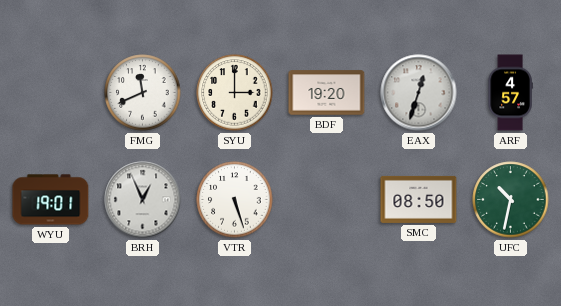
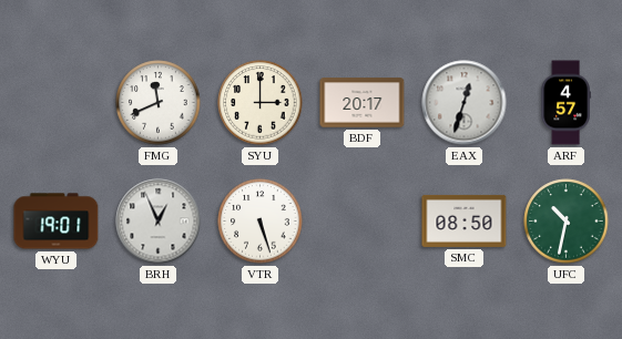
BDF: 19:20 -> 20:17
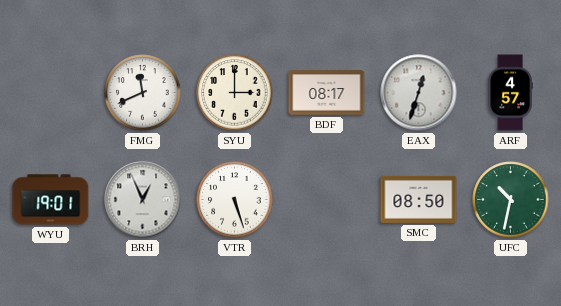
BDF: 20:17 -> 08:17
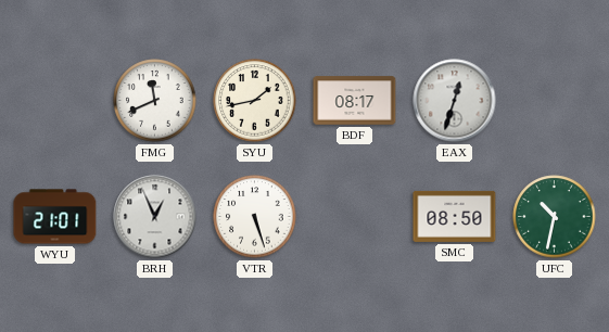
SYU: 3:00 -> 1:43
ARF: 4:57 -> none
WYU: 19:01 -> 21:01
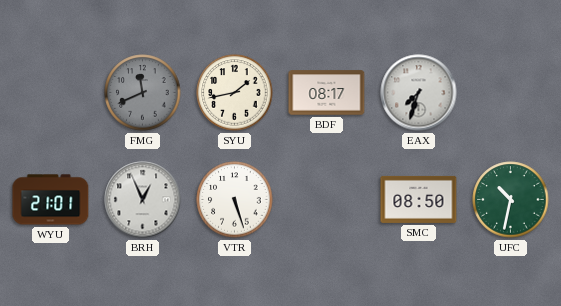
FMG dial: white -> grey
EAX: 12:33 -> 7:33
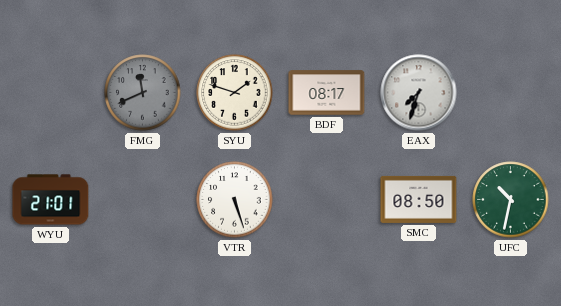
SYU: 1:43 -> 1:48
BRH: 12:56 -> none
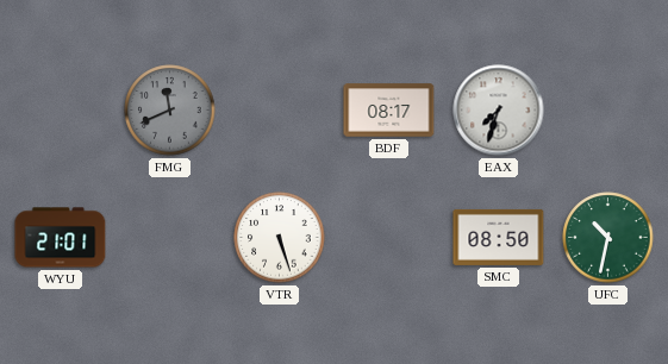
SYU: 1:48 -> none
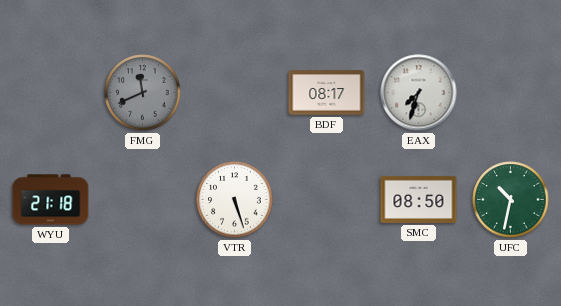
WYU: 21:01 -> 21:18
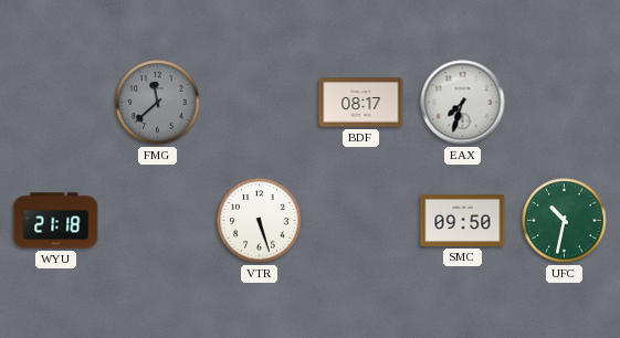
FMG: 11:41 -> 11:38
SMC: 08:50 -> 09:50
